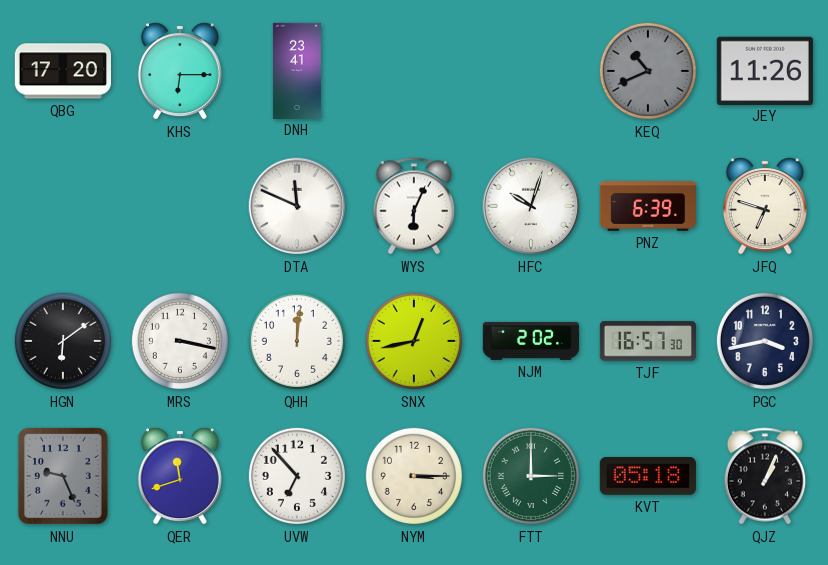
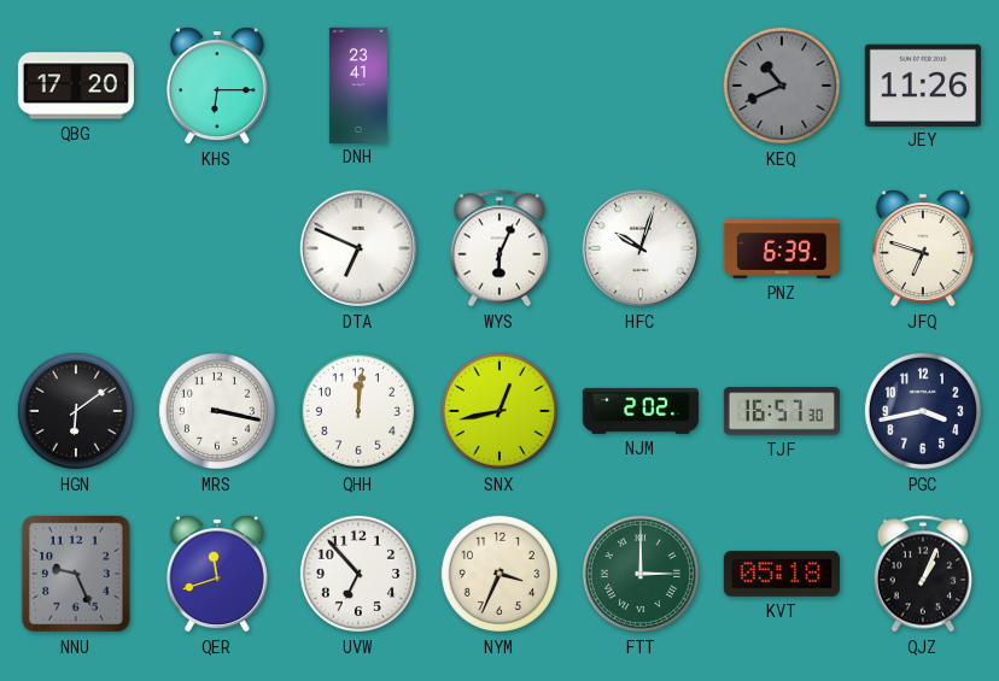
DTA: 11:49 -> 6:49
NYM: 3:15 -> 3:34
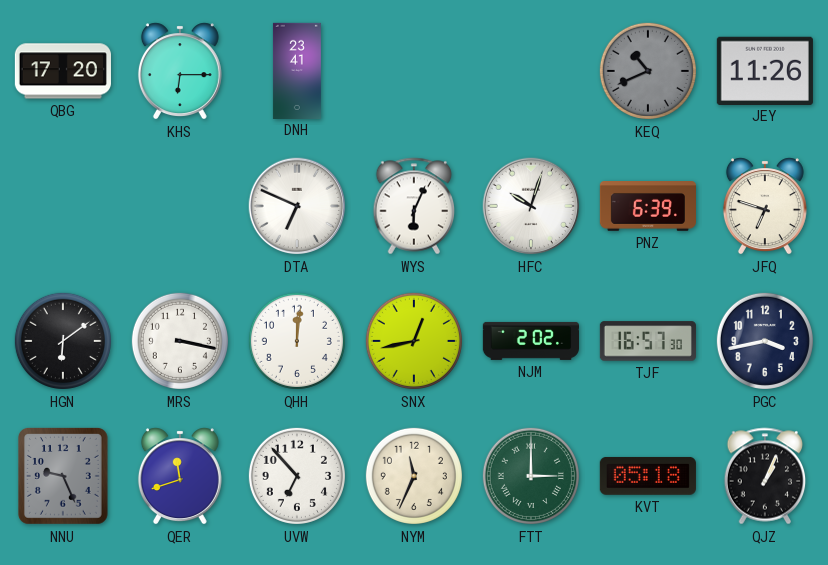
NYM: 3:34 -> 11:34
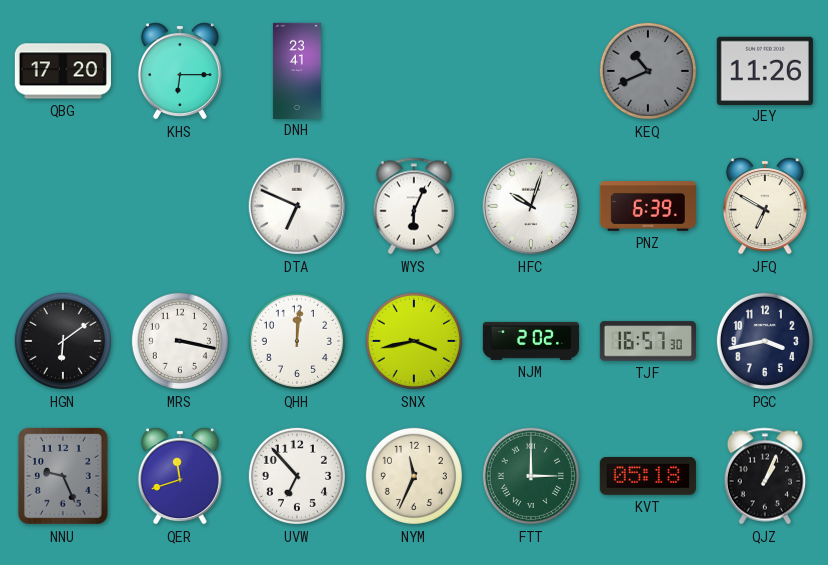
JFQ: 6:48 -> 6:50
SNX: 12:43 -> 3:43
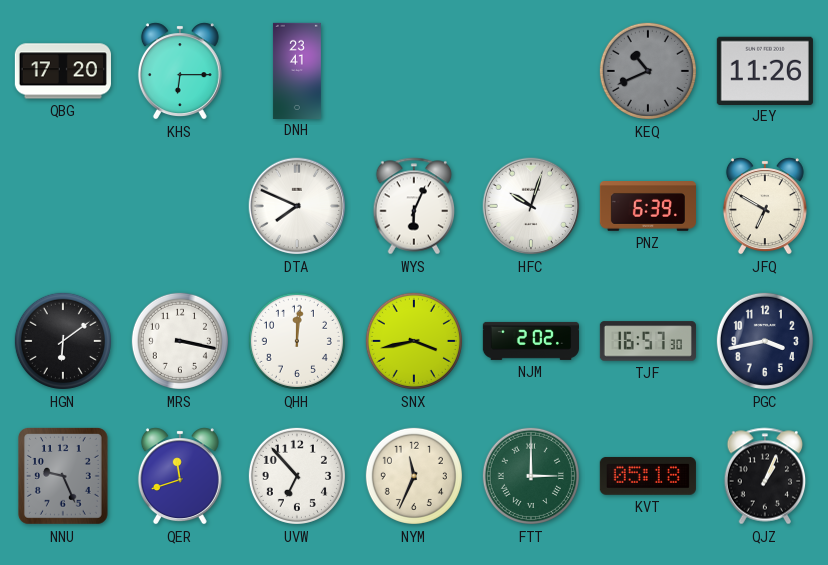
DTA: 6:49 -> 7:49
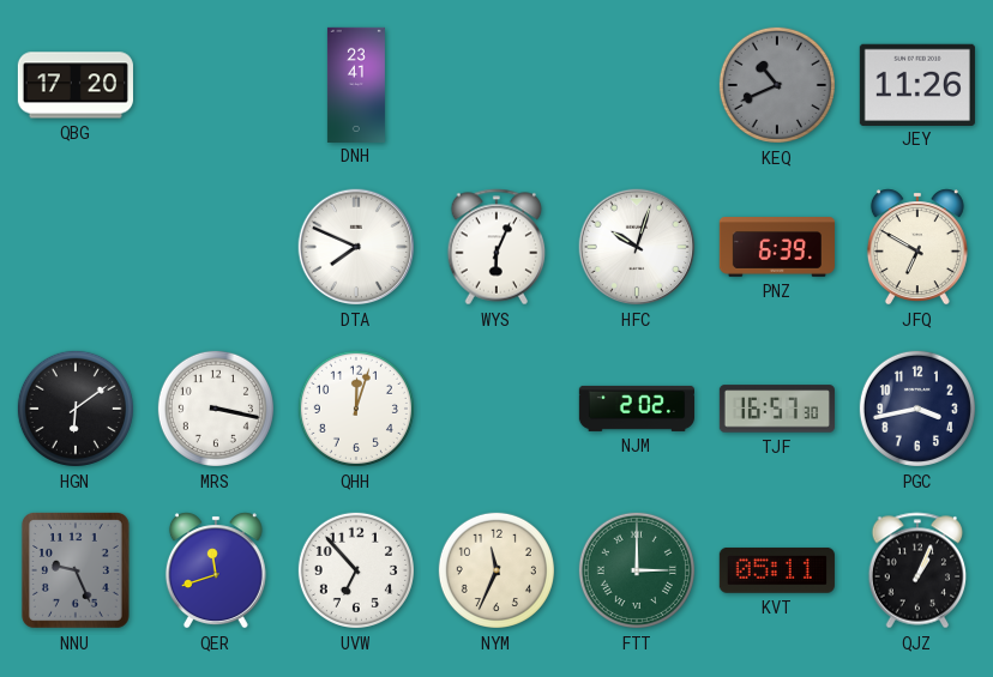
KHS: 6:15 -> none
QHH: 12:01 -> 12:03
SNX: 3:43 -> none
KVT: 05:18 -> 05:11
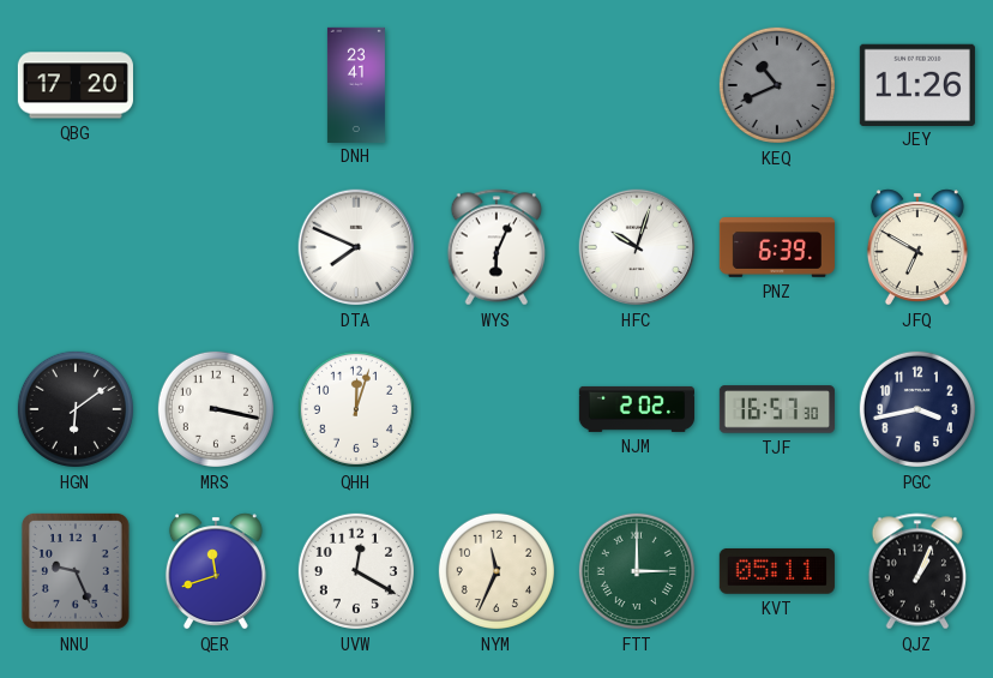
UVW: 6:53 -> 12:20
